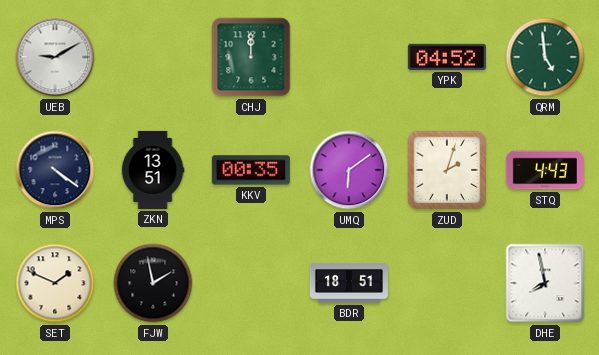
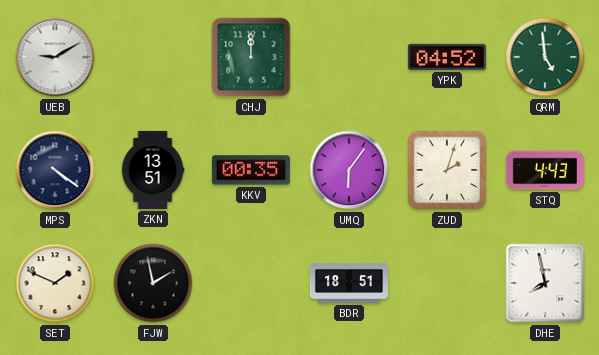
UMQ: 6:09 -> 6:06
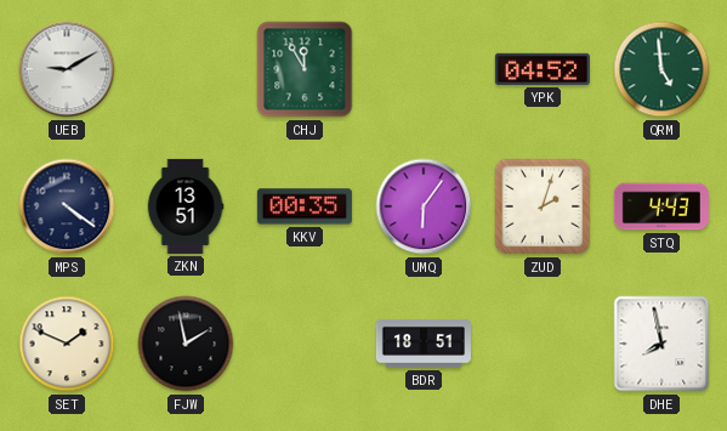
CHJ: 12:00 -> 11:55
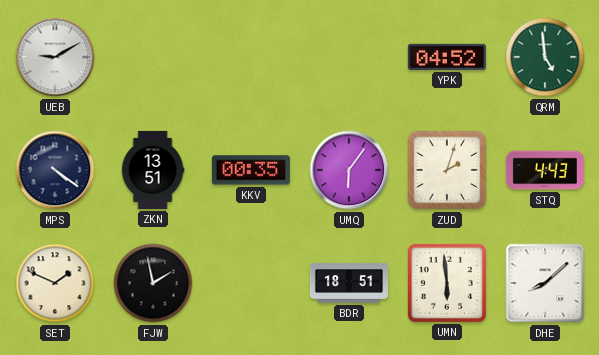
CHJ: 11:55 -> none
UMN: none -> 5:59
DHE: 7:58 -> 8:08
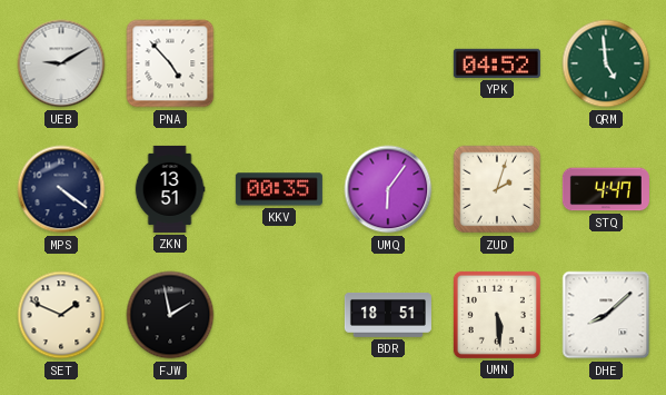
PNA: none -> 4:53
STQ: 4:43 -> 4:47
UMN: 5:59 -> 5:29
